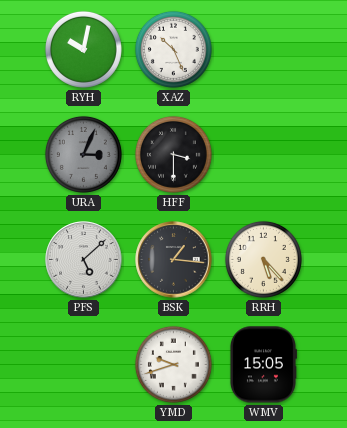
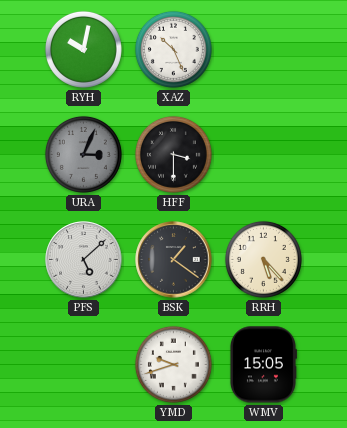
BSK: 1:16 -> 1:21
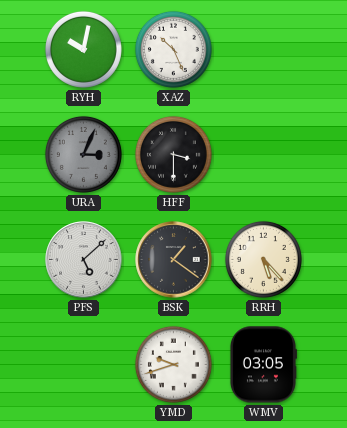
WMV: 15:05 -> 03:05
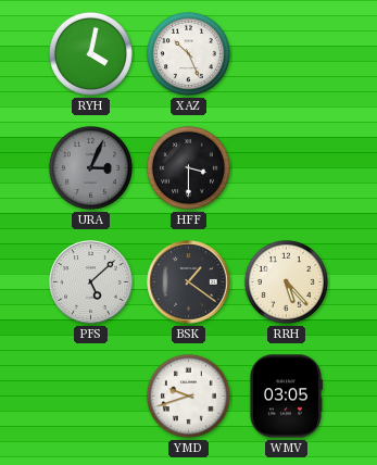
RYH: 10:02 -> 4:02
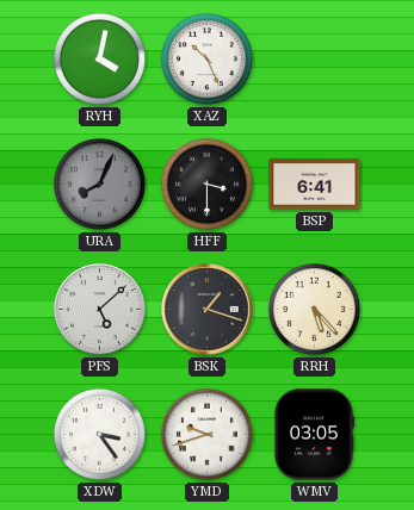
URA: 3:04 -> 8:04
BSP: none -> 6:41
BSK: 1:21 -> 1:18
XDW: none -> 3:24
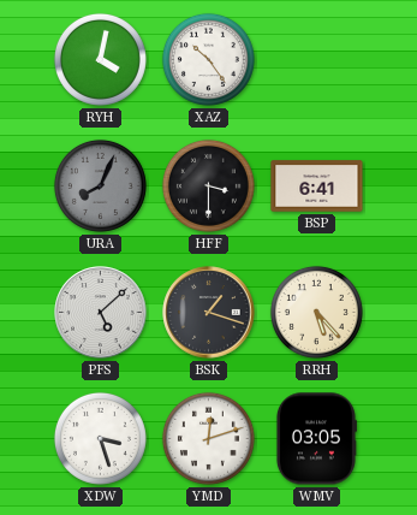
XAZ: 10:26 -> 10:24
XDW: 3:24 -> 3:27
YMD: 9:42 -> 12:12
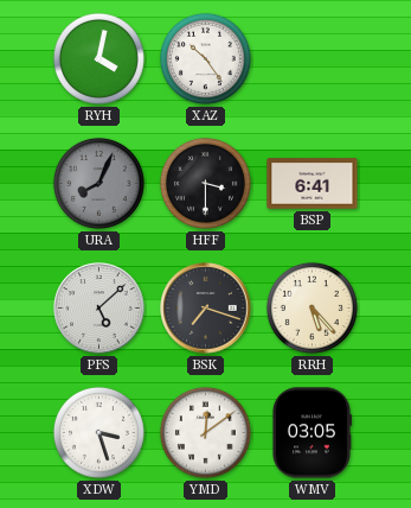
BSK: 1:18 -> 7:18
YMD: 12:12 -> 12:09
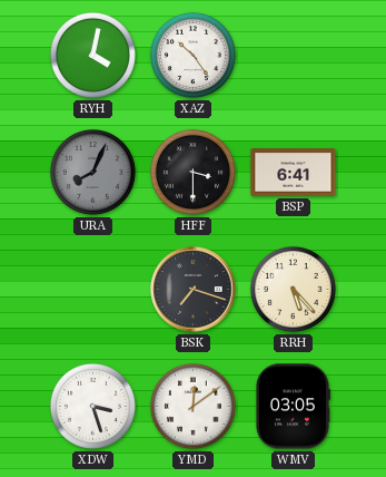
PFS: 5:08 -> none
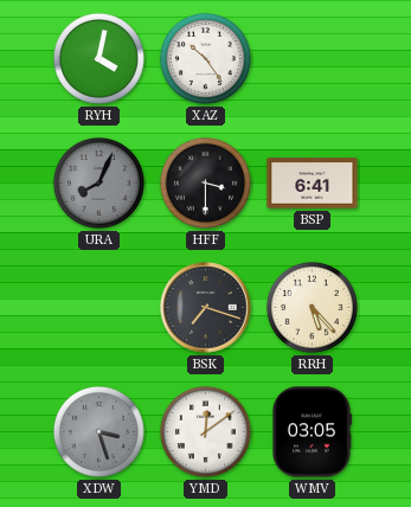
XDW dial: white -> grey
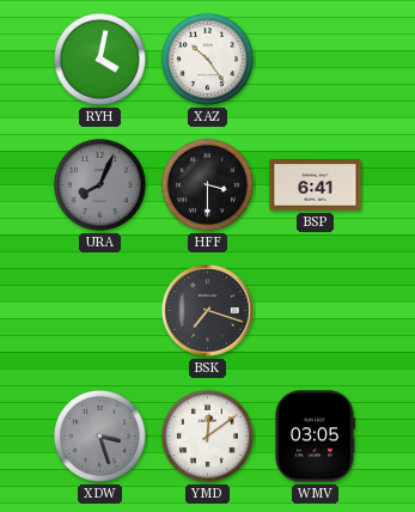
RRH: 5:23 -> none
